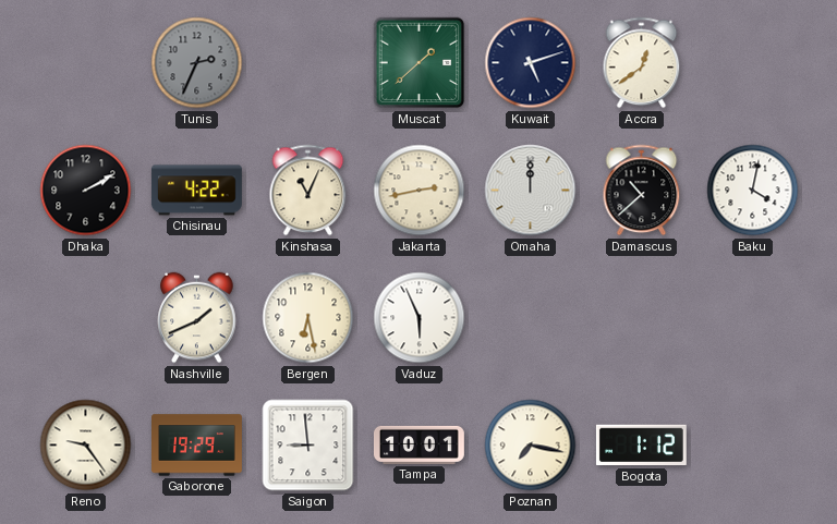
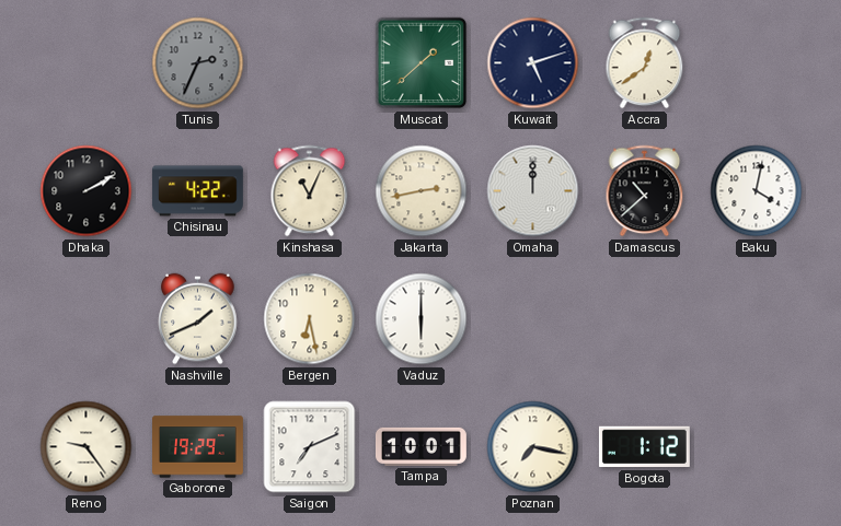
Vaduz: 5:56 -> 6:00
Saigon: 8:59 -> 7:11
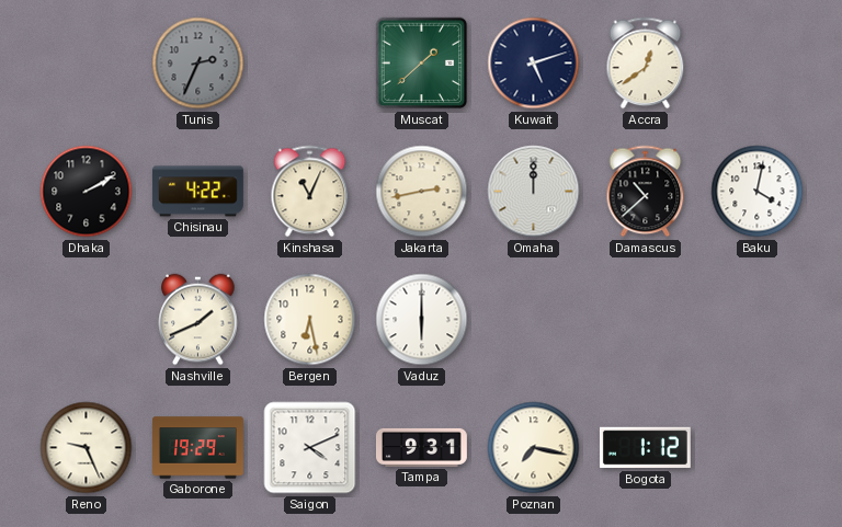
Reno: 9:24 -> 9:26
Saigon: 7:11 -> 4:11
Tampa: 10:01 -> 9:31
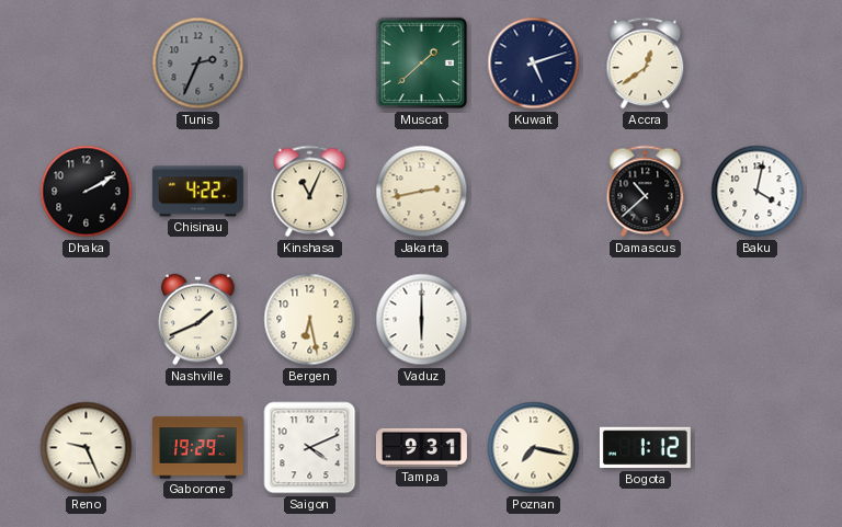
Omaha: 12:00 -> none
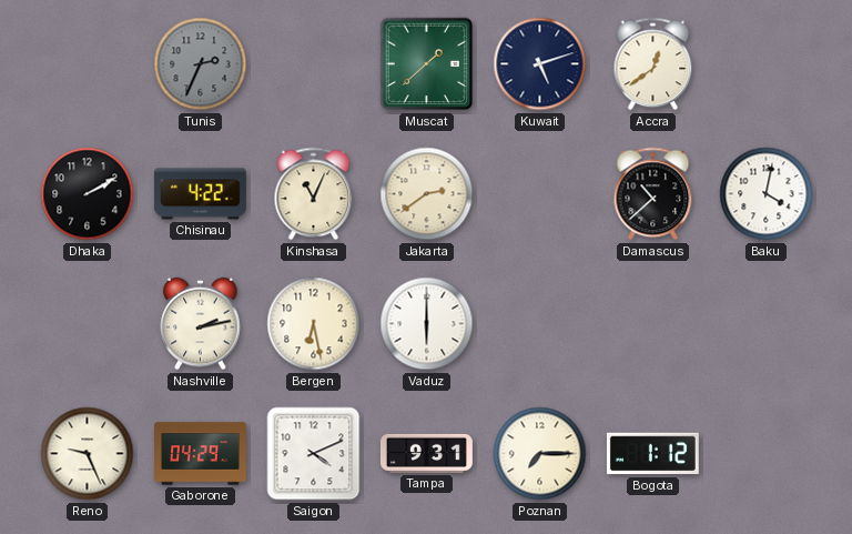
Jakarta: 2:43 -> 2:39
Nashville: 1:41 -> 2:13
Gaborone: 19:29 -> 04:29
Poznan: 7:17 -> 7:15
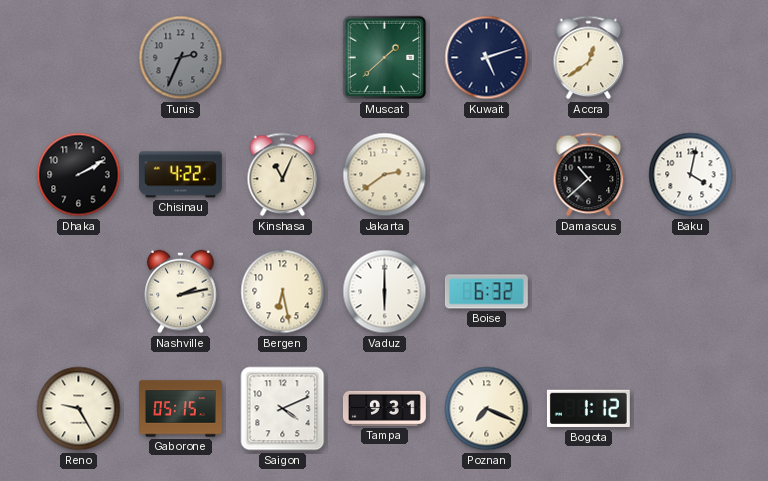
Boise: none -> 6:32
Reno: 9:26 -> 9:25
Gaborone: 04:29 -> 05:15
Poznan: 7:15 -> 7:19
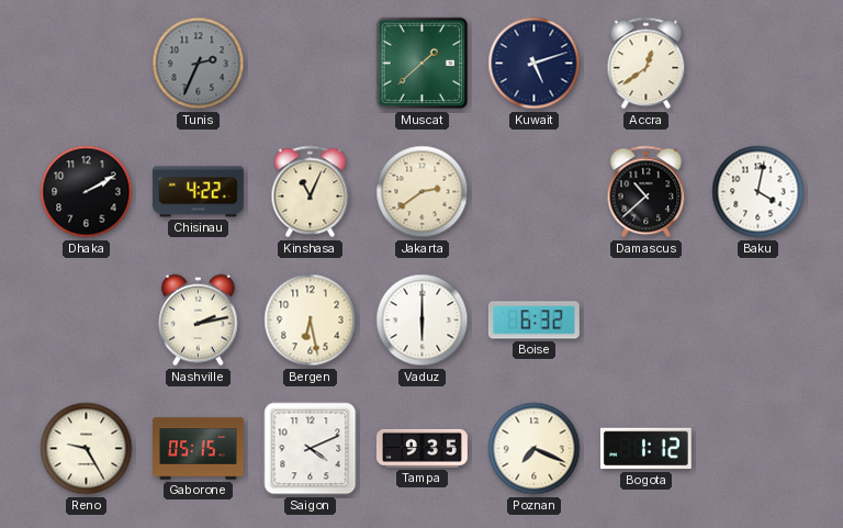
Tampa: 9:31 -> 9:35
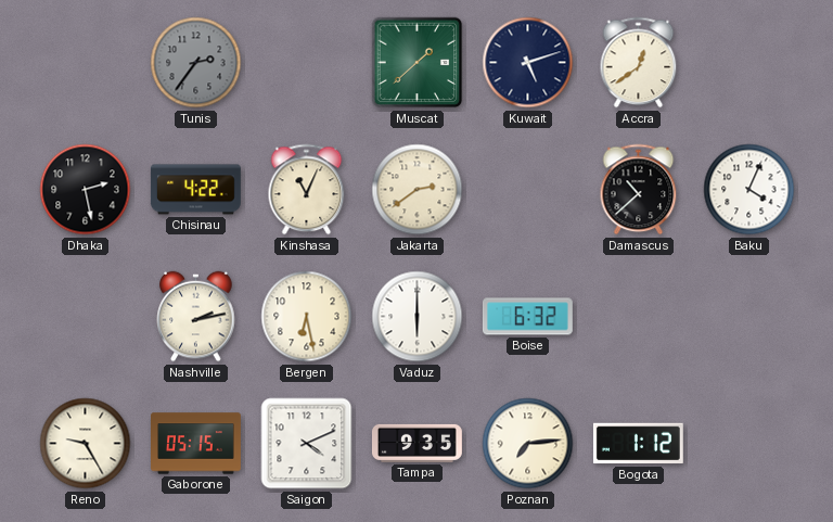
Tunis: 2:34 -> 2:36
Dhaka: 2:10 -> 2:28
Baku: 4:02 -> 4:04
Poznan: 7:19 -> 7:14
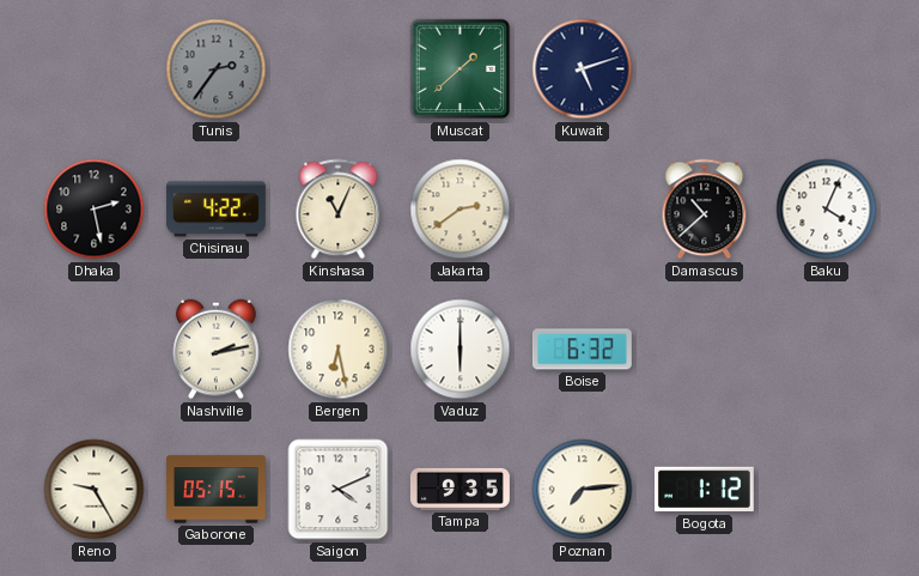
Accra: 12:39 -> none
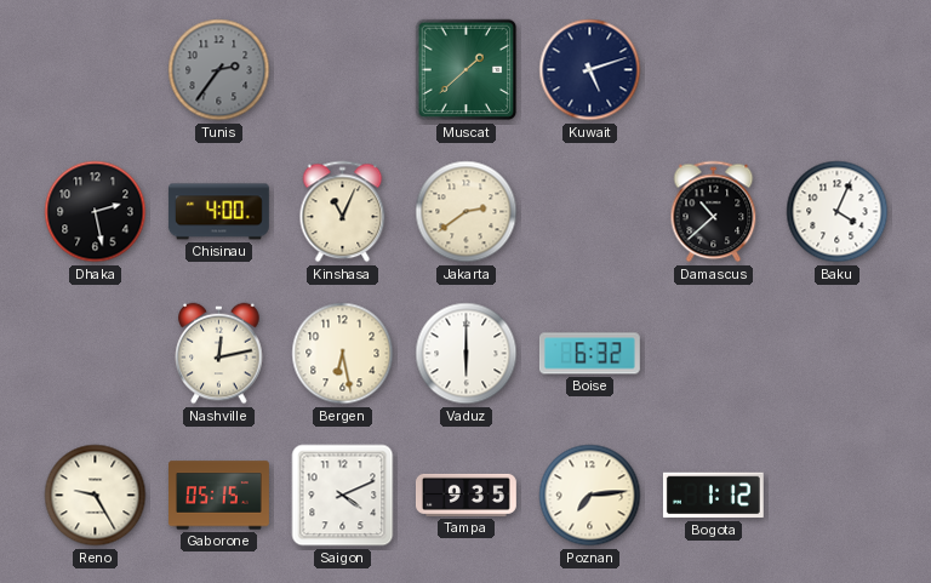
Chisinau: 4:22 -> 4:00
Nashville: 2:13 -> 12:13
